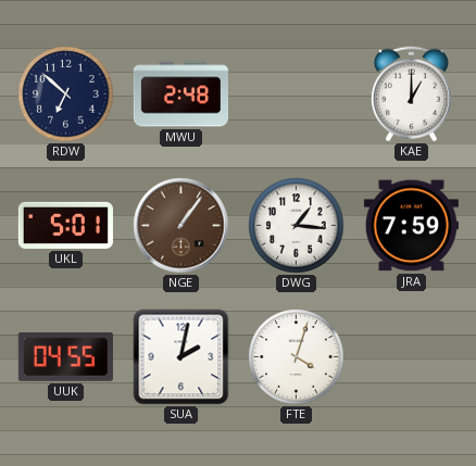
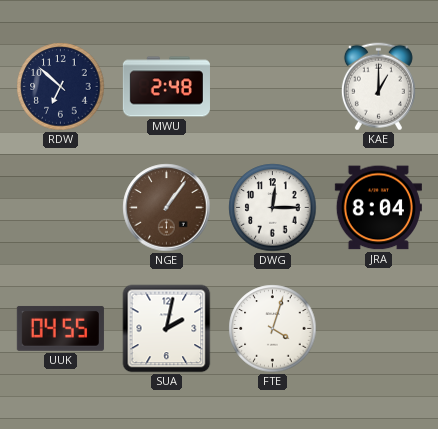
UKL: 5:01 -> none
DWG: 1:16 -> 12:15
JRA: 7:59 -> 8:04
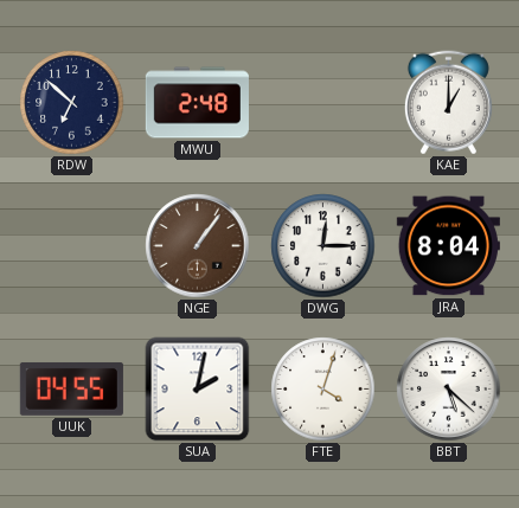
BBT: none -> 5:22
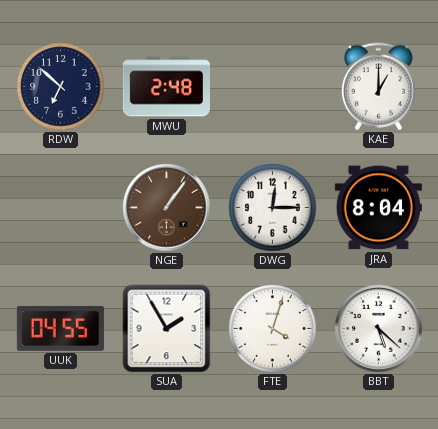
SUA: 2:02 -> 1:55
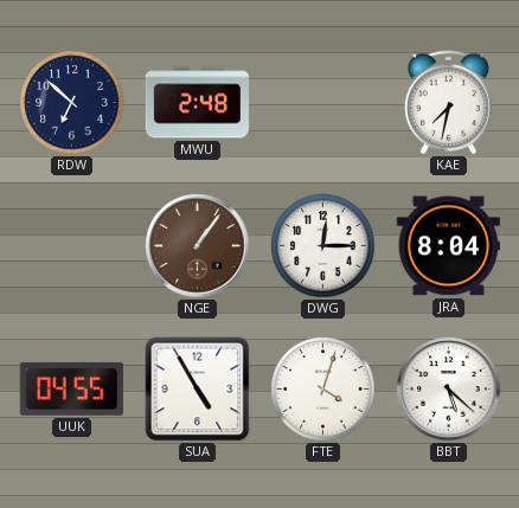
KAE: 1:00 -> 7:32
SUA: 1:55 -> 4:55
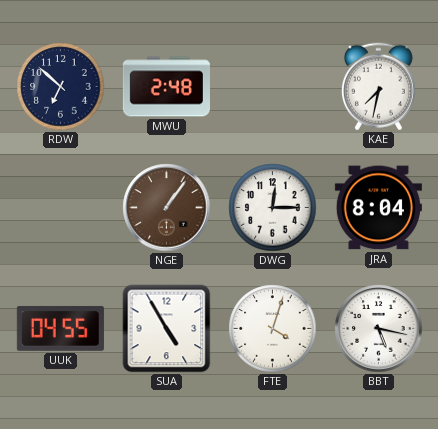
BBT: 5:22 -> 5:17
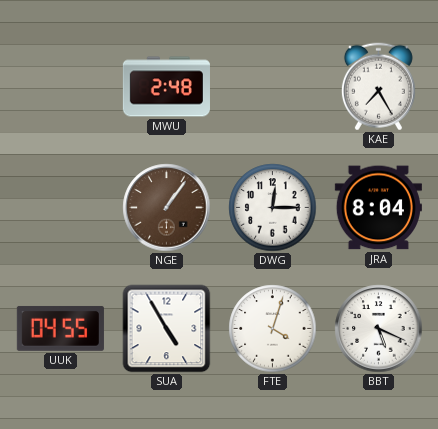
RDW: 6:52 -> none
KAE: 7:32 -> 7:25
BBT: 5:17 -> 5:19
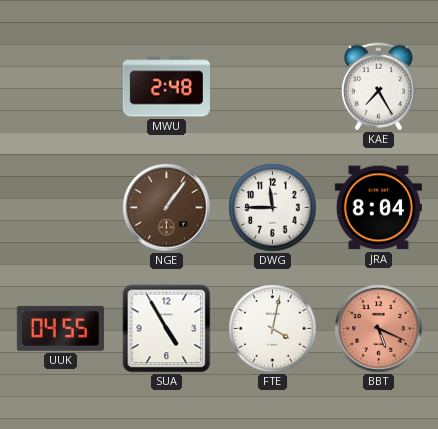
DWG: 12:15 -> 11:45
FTE: 4:03 -> 4:02
BBT dial: white -> salmon
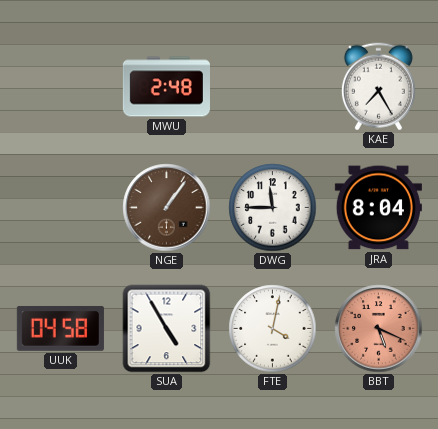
UUK: 04:55 -> 04:58
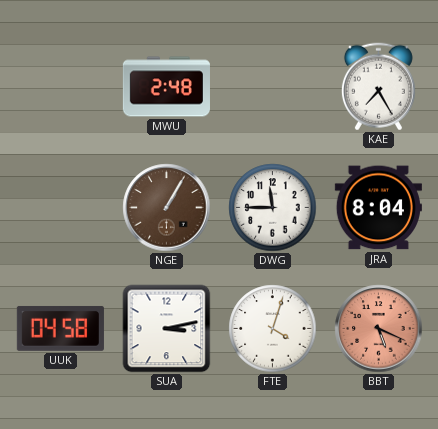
NGE: 1:06 -> 1:05
SUA: 4:55 -> 3:13
FTE: 4:02 -> 4:03
